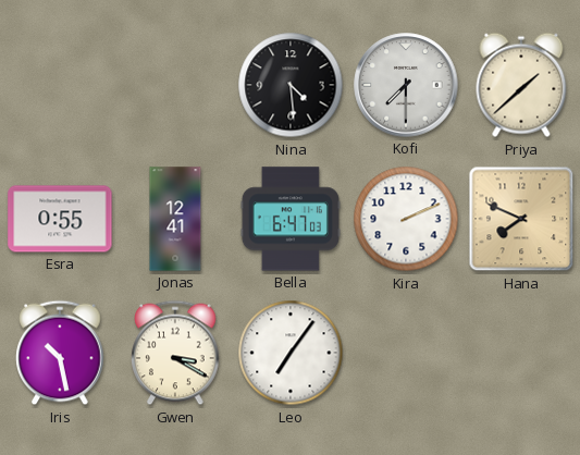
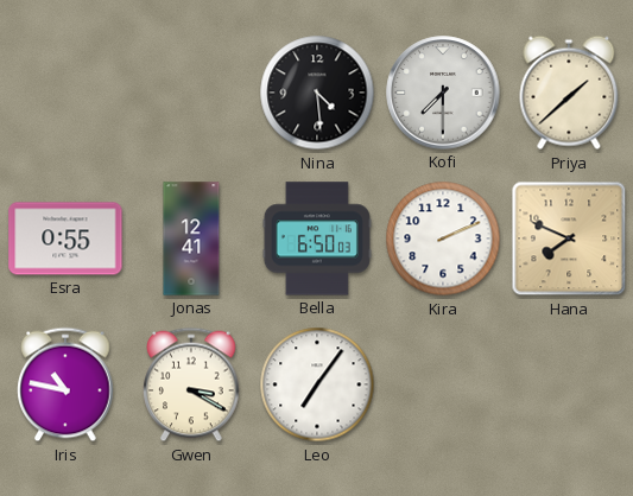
Bella: 6:47 -> 6:50
Iris: 10:28 -> 10:47
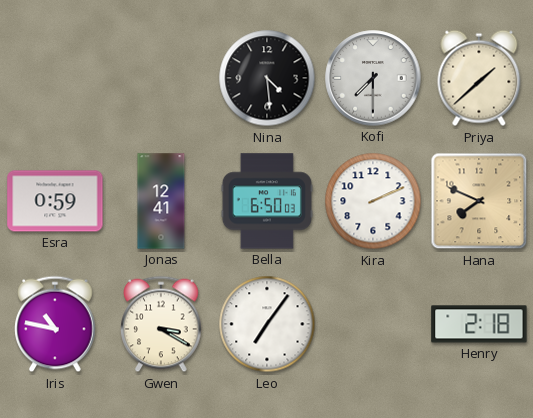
Esra: 0:55 -> 0:59
Henry: none -> 2:18
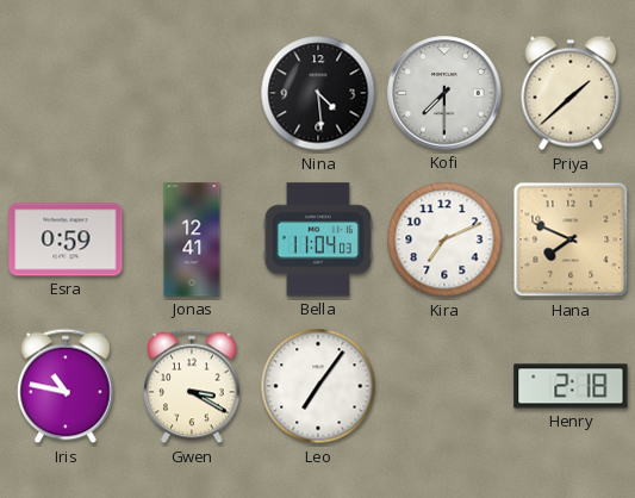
Bella: 6:50 -> 11:04
Kira: 2:11 -> 7:11
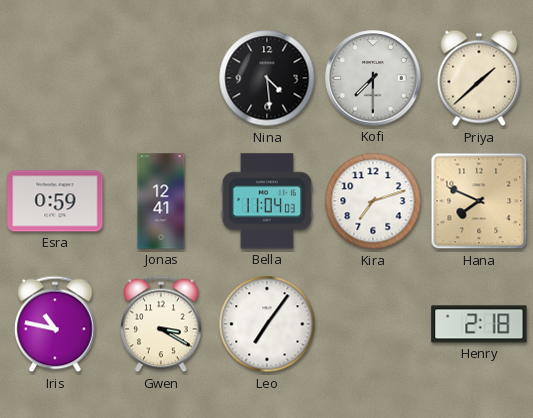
Kira: 7:11 -> 7:12
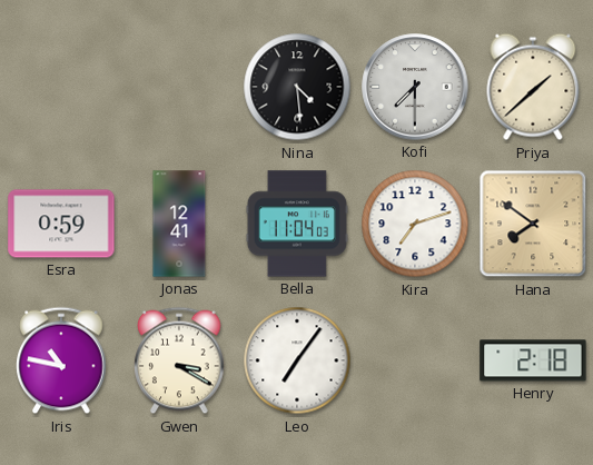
Hana: 7:49 -> 7:51
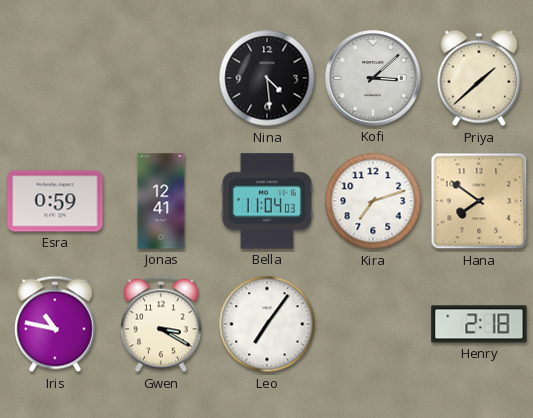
Kofi: 7:30 -> 3:08
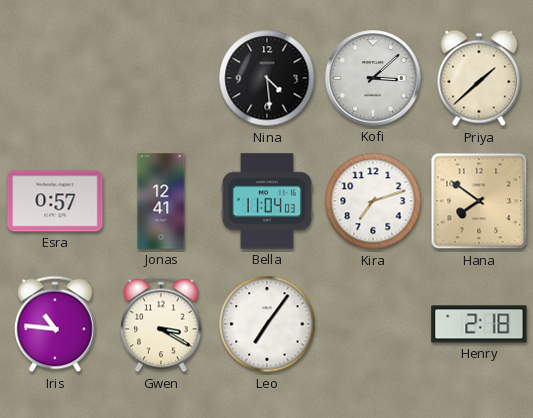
Esra: 0:59 -> 0:57
Iris: 10:47 -> 10:46
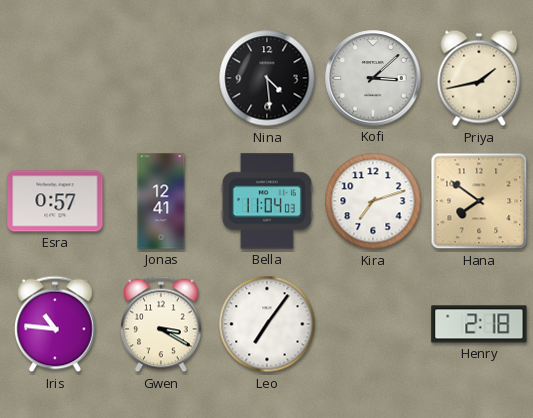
Priya: 1:38 -> 1:43
